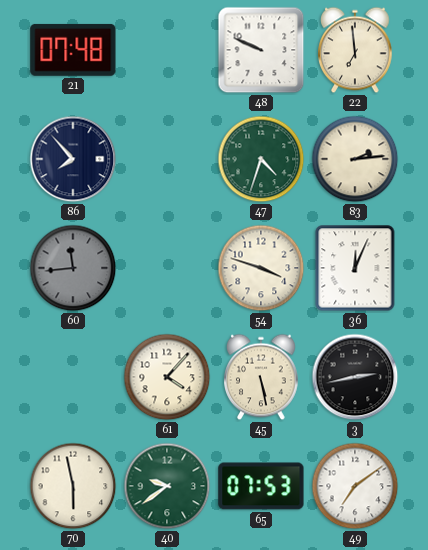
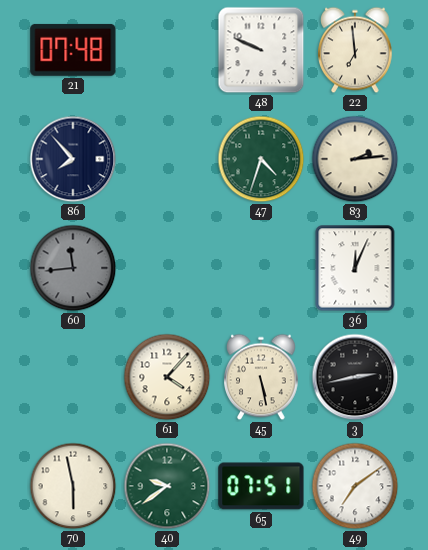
54: 3:48 -> none
65: 07:53 -> 07:51
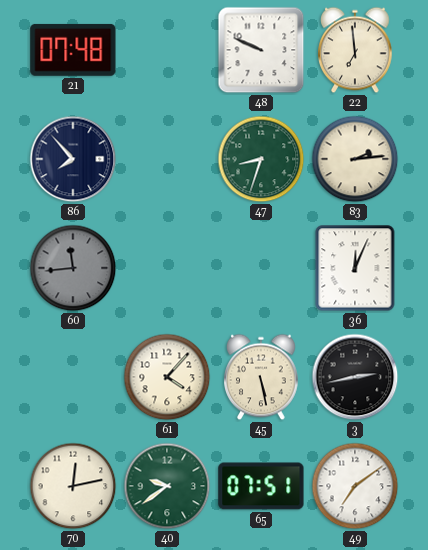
47: 4:33 -> 8:33
70: 5:58 -> 12:13
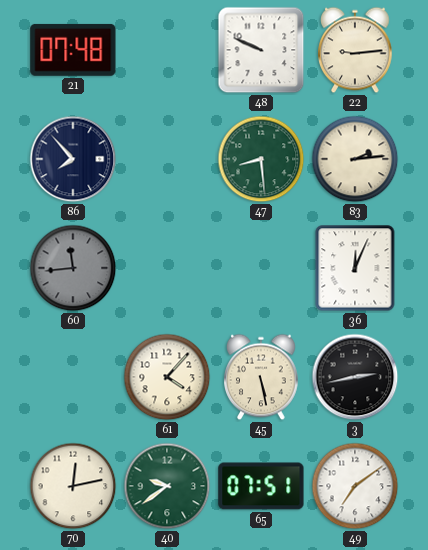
22: 6:59 -> 9:14
47: 8:33 -> 8:29
